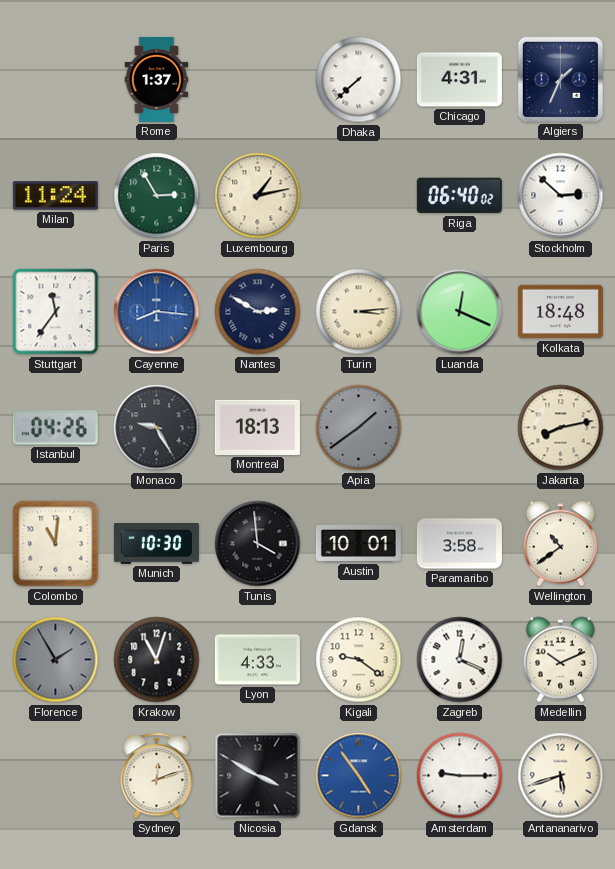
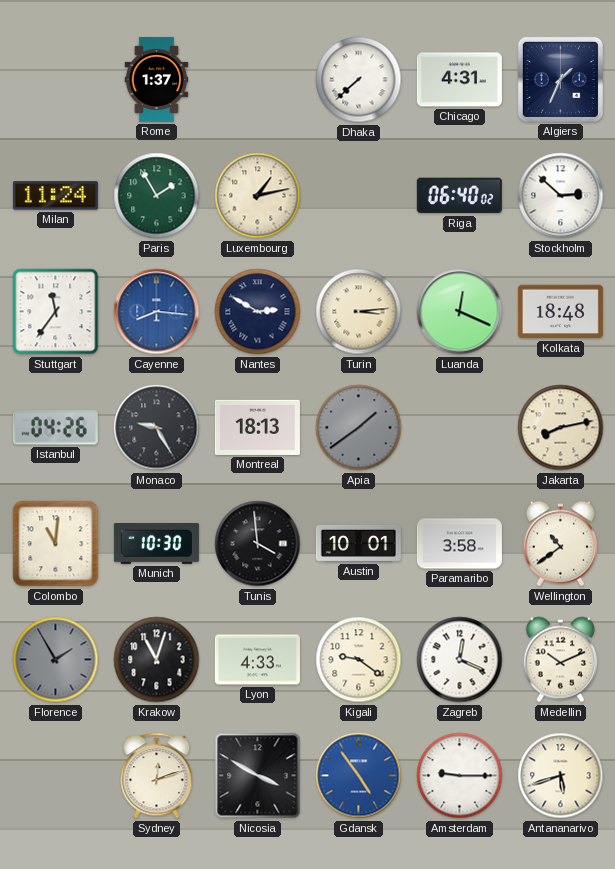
Paris: 2:55 -> 1:55
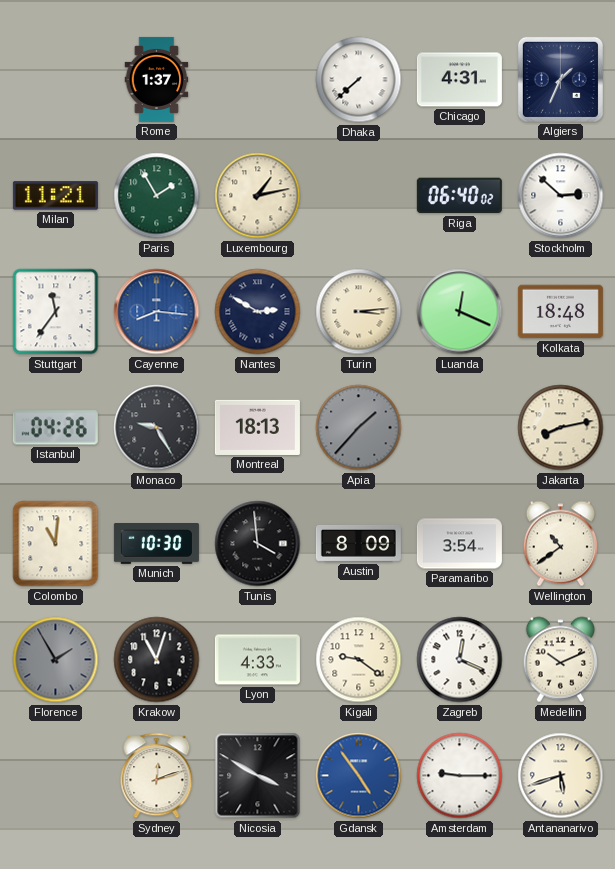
Milan: 11:24 -> 11:21
Apia: 1:39 -> 1:37
Austin: 10:01 -> 8:09
Paramaribo: 3:58 -> 3:54
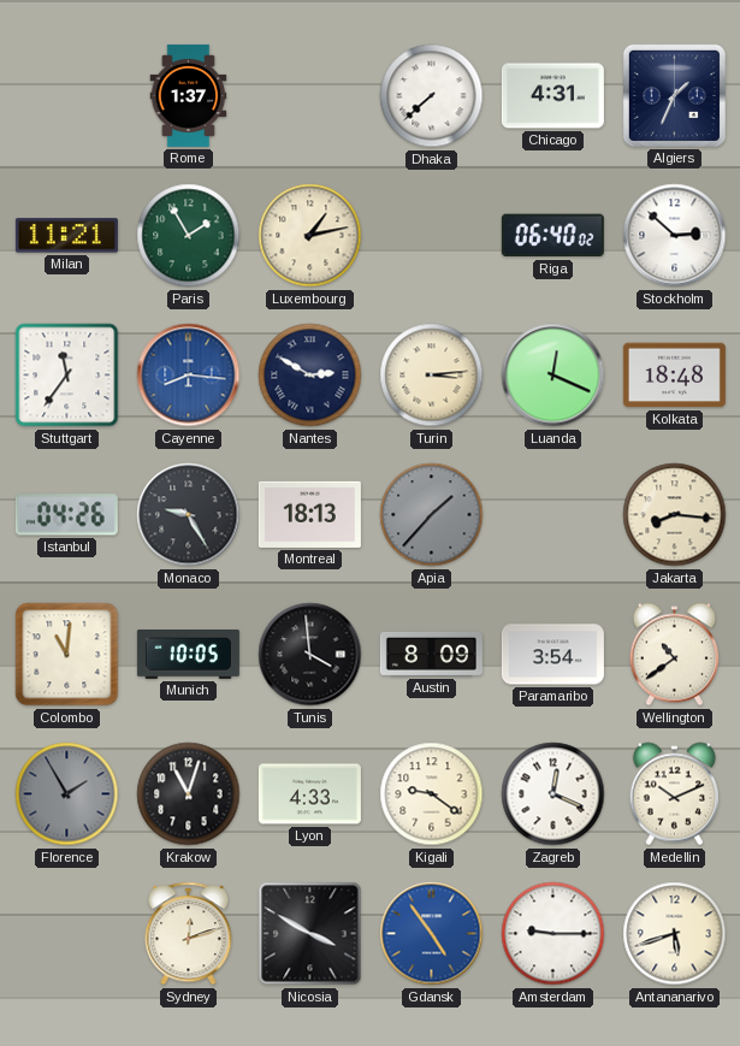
Jakarta: 8:13 -> 8:16
Munich: 10:30 -> 10:05
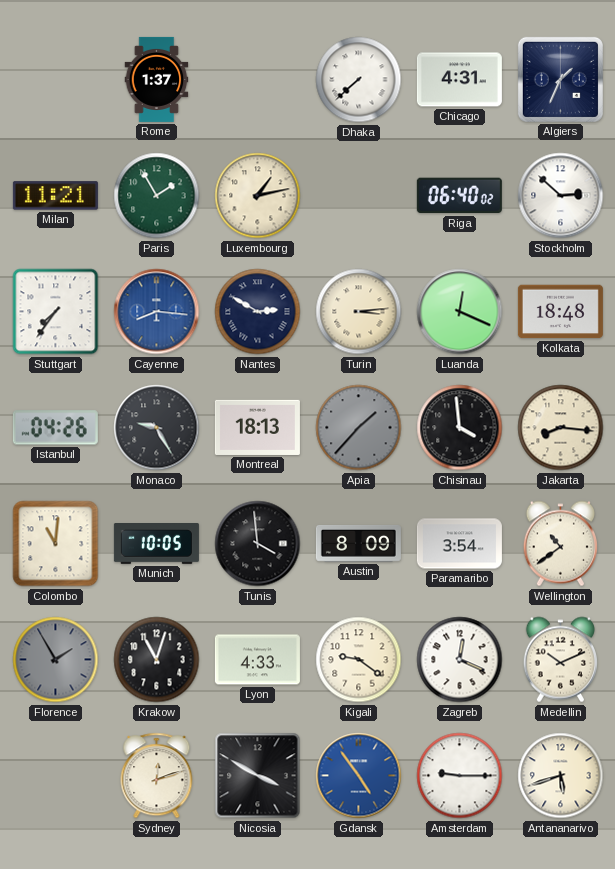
Stuttgart: 11:36 -> 7:36
Chisinau: none -> 3:59
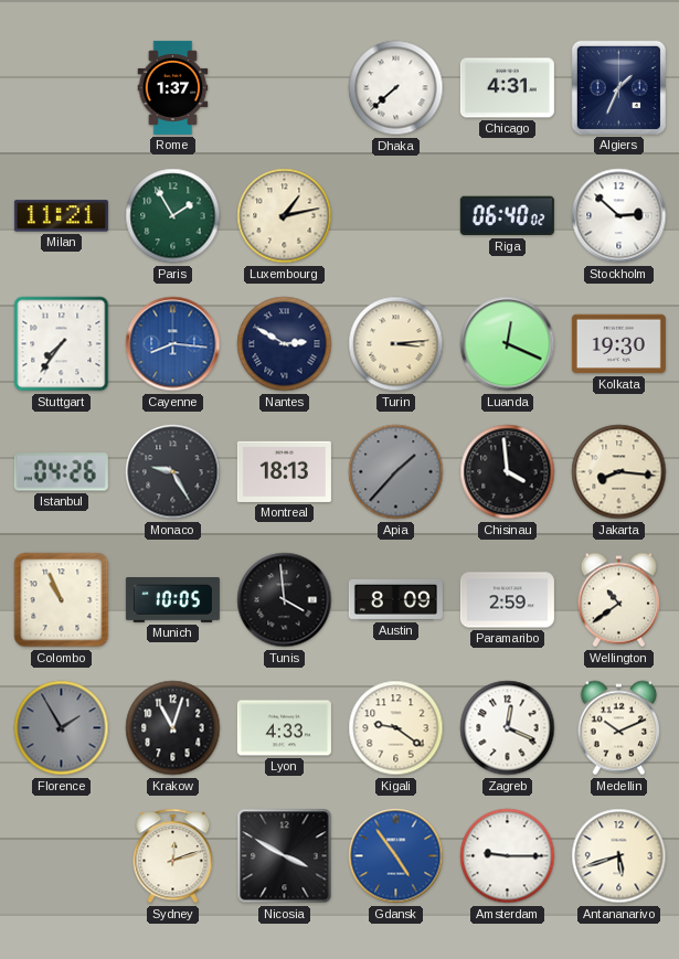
Kolkata: 18:48 -> 19:30
Colombo: 11:01 -> 10:56
Paramaribo: 3:54 -> 2:59
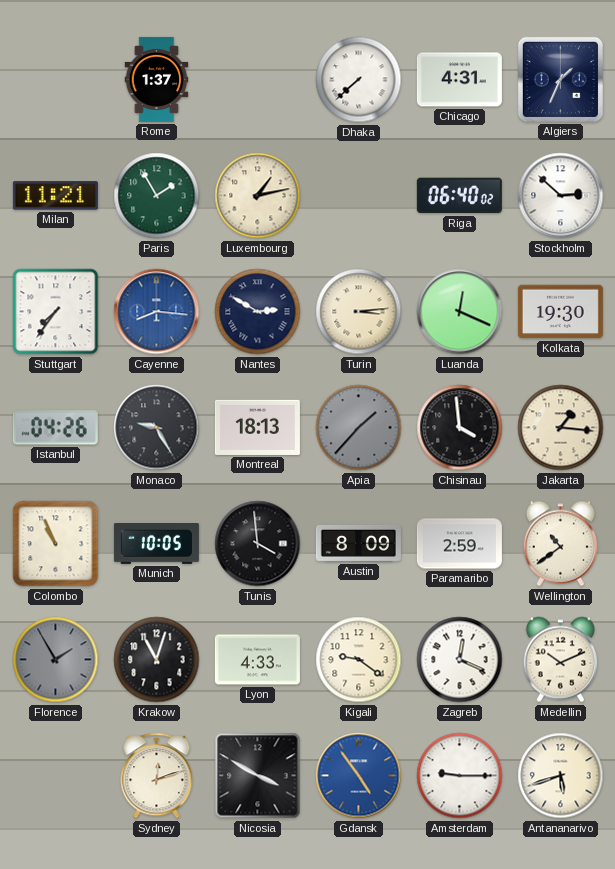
Jakarta: 8:16 -> 1:16
